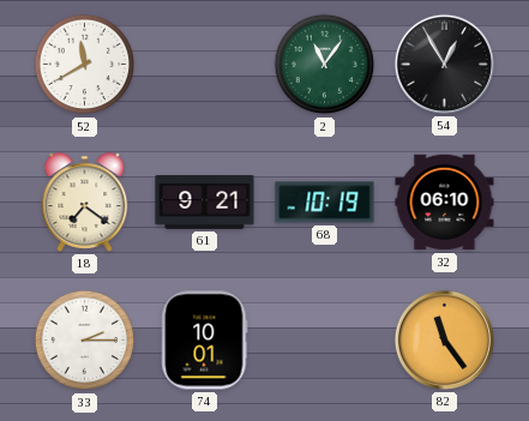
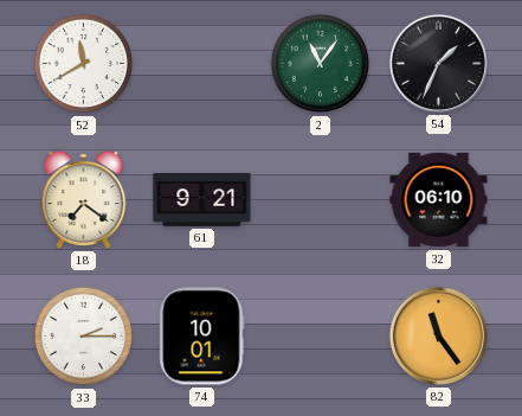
54: 12:55 -> 1:34
68: 10:19 -> none
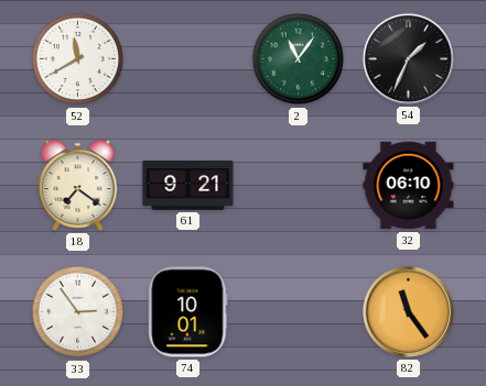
33: 2:15 -> 2:54
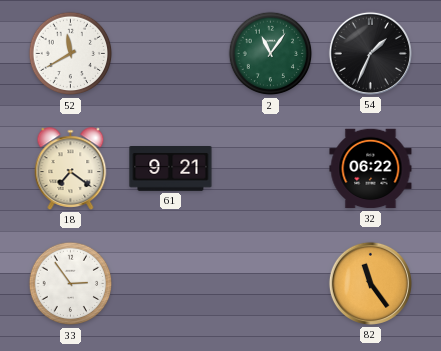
32: 06:10 -> 06:22
74: 10:01 -> none
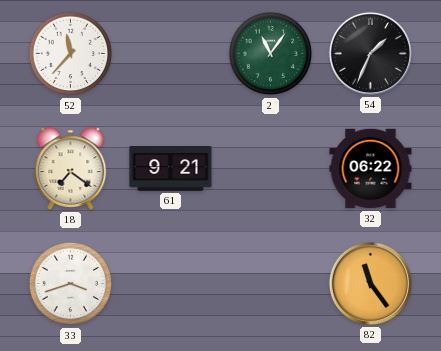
52: 11:40 -> 11:37
33: 2:54 -> 3:42
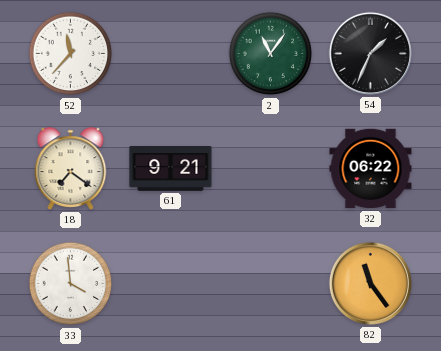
33: 3:42 -> 3:59
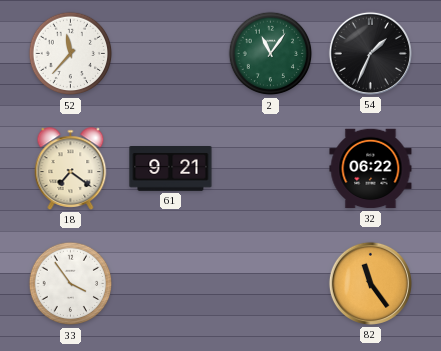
33: 3:59 -> 3:54
